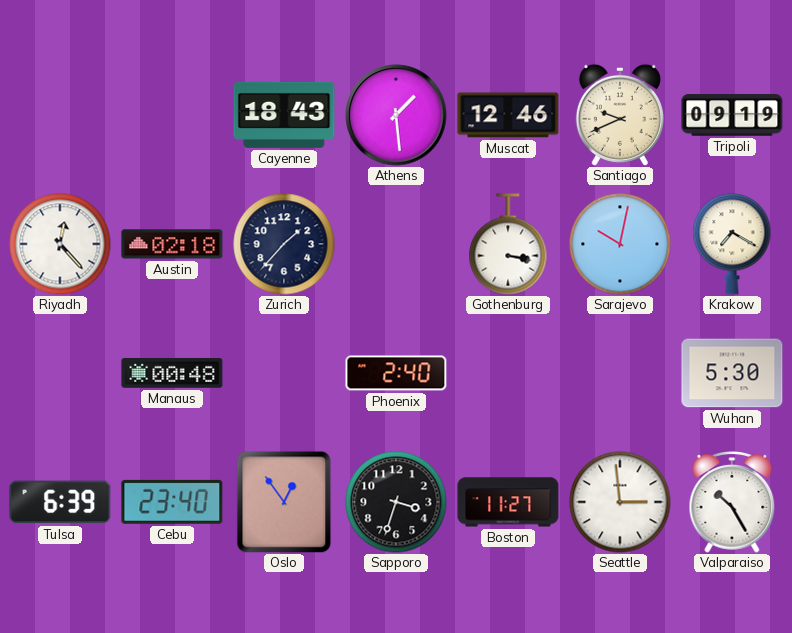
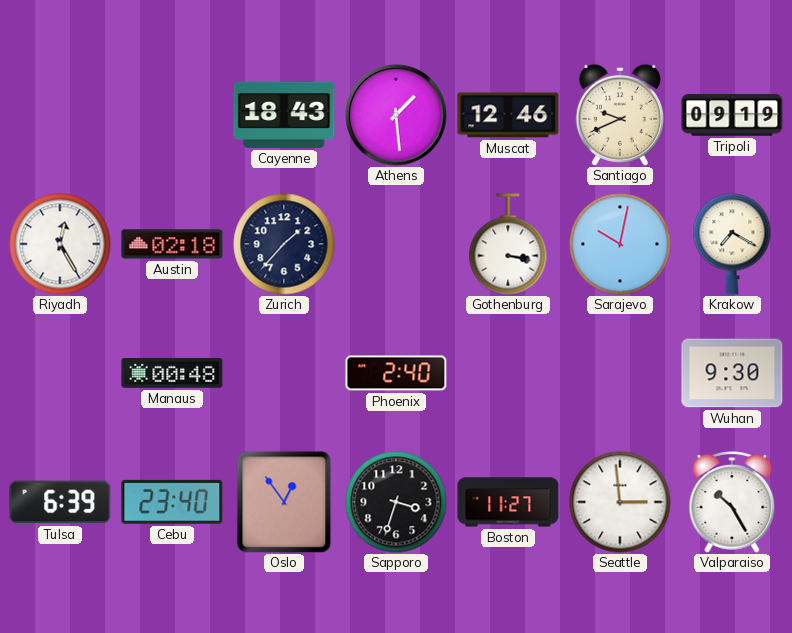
Riyadh: 12:23 -> 12:25
Wuhan: 5:30 -> 9:30
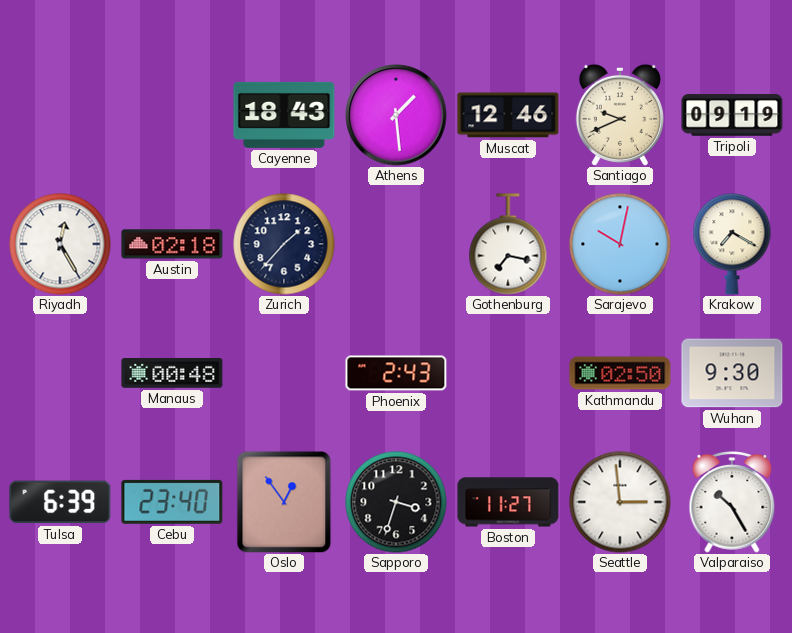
Gothenburg: 3:17 -> 7:17
Phoenix: 2:40 -> 2:43
Kathmandu: none -> 02:50
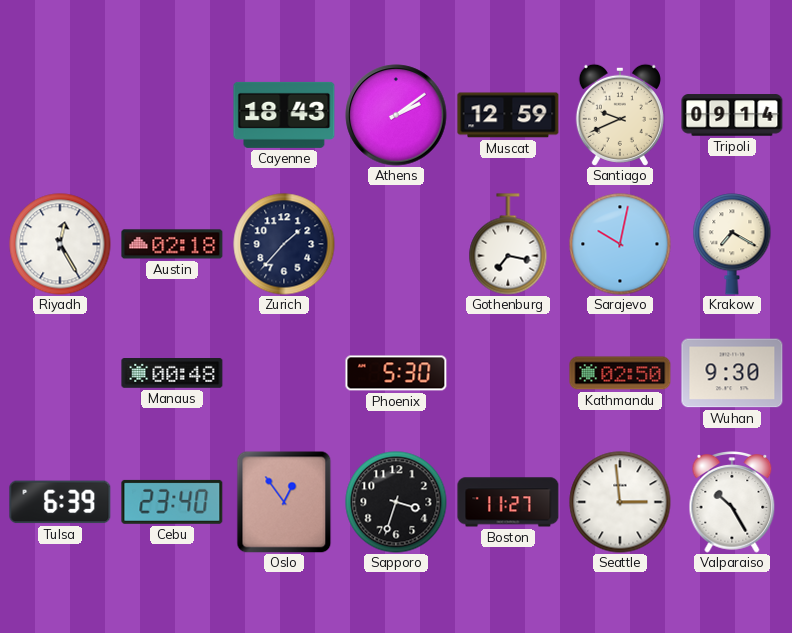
Athens: 1:29 -> 2:09
Muscat: 12:46 -> 12:59
Tripoli: 09:19 -> 09:14
Phoenix: 2:43 -> 5:30
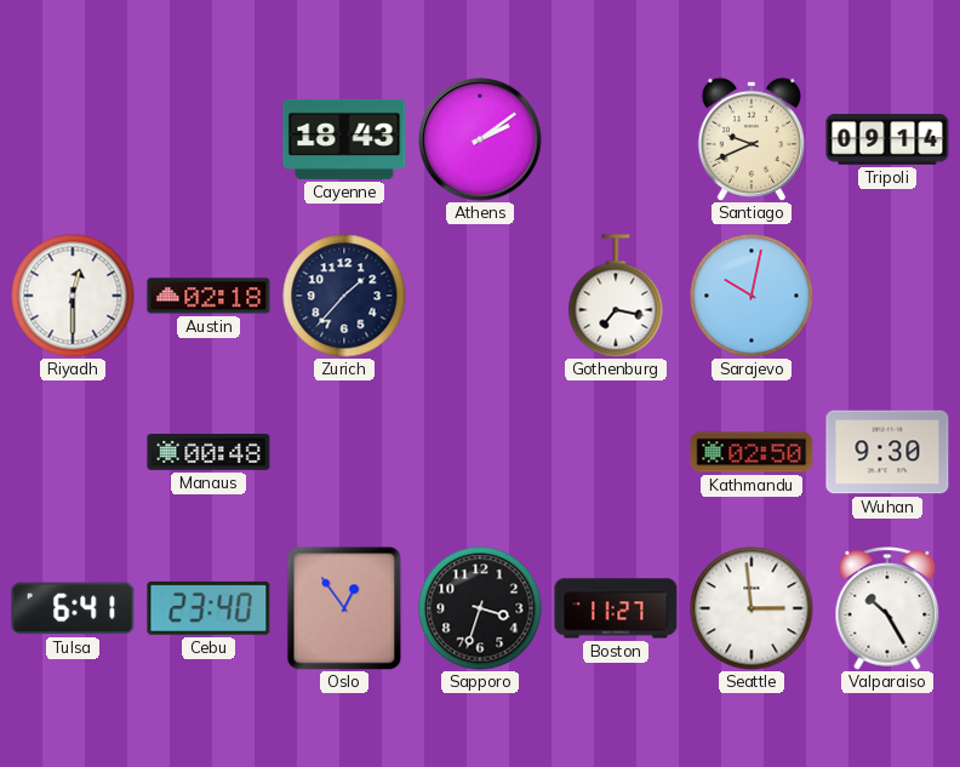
Muscat: 12:59 -> none
Riyadh: 12:25 -> 12:30
Krakow: 7:20 -> none
Phoenix: 5:30 -> none
Tulsa: 6:39 -> 6:41
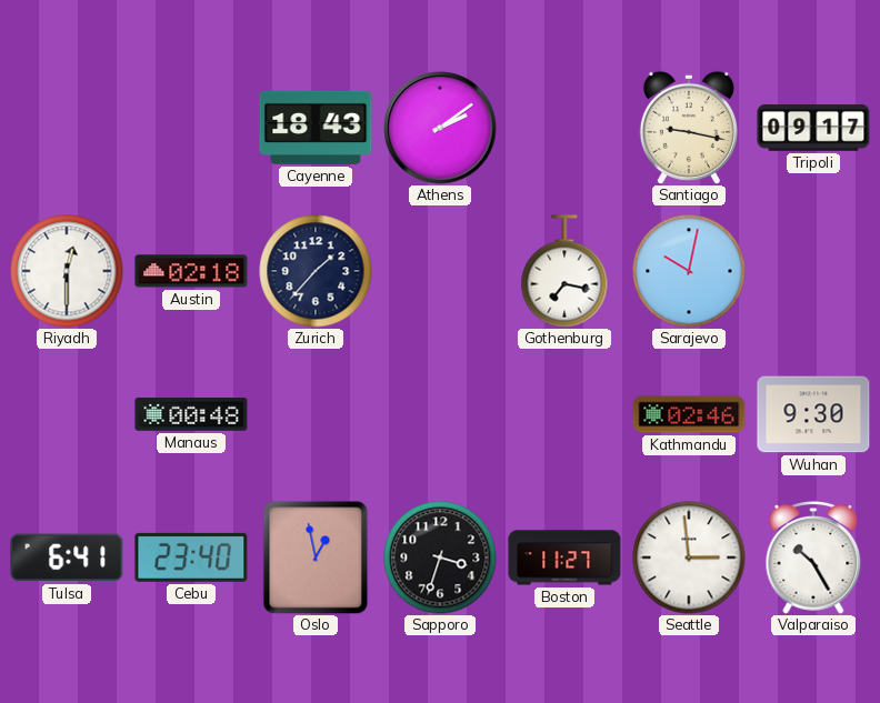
Santiago: 9:41 -> 9:17
Tripoli: 09:14 -> 09:17
Kathmandu: 02:50 -> 02:46
Oslo: 12:54 -> 12:58
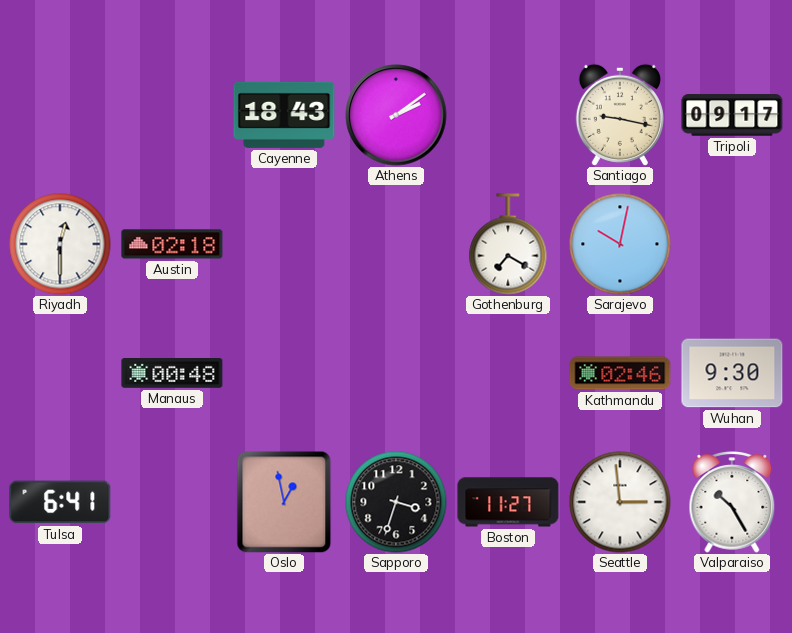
Zurich: 1:37 -> none
Gothenburg: 7:17 -> 7:20
Cebu: 23:40 -> none
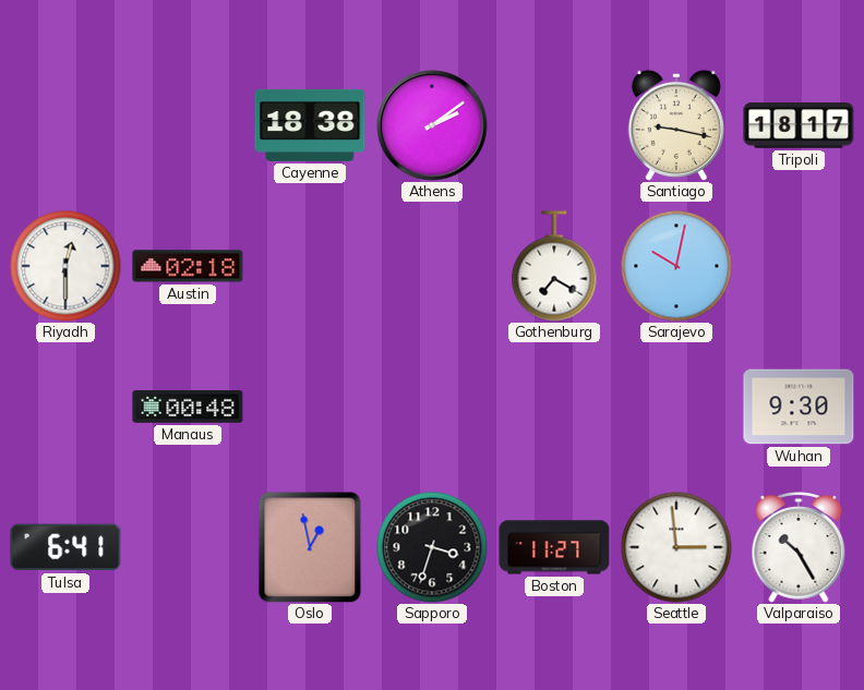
Cayenne: 18:43 -> 18:38
Tripoli: 09:17 -> 18:17
Kathmandu: 02:46 -> none
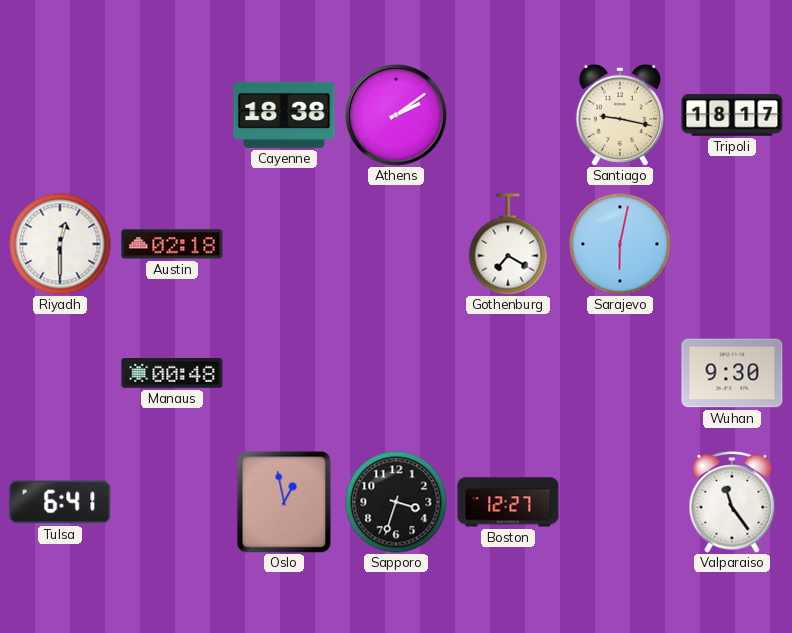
Sarajevo: 10:02 -> 6:02
Boston: 11:27 -> 12:27
Seattle: 2:59 -> none
Valparaiso: 10:25 -> 11:24
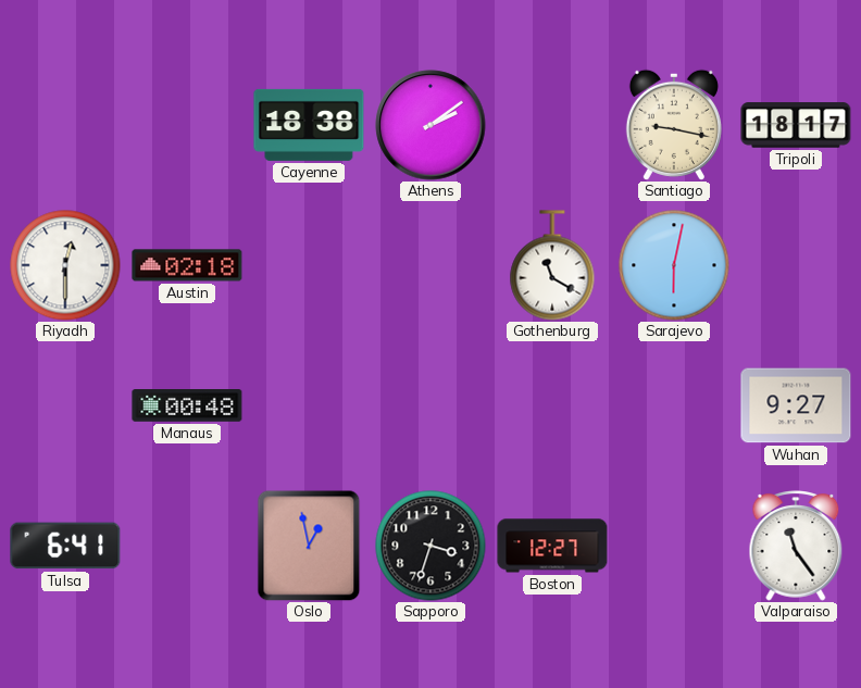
Gothenburg: 7:20 -> 11:20
Wuhan: 9:30 -> 9:27
